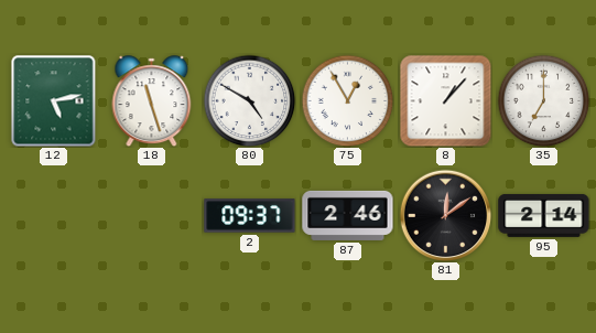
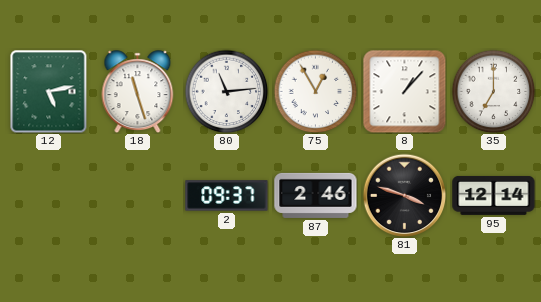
80: 4:50 -> 11:14
81: 12:09 -> 3:48
95: 2:14 -> 12:14
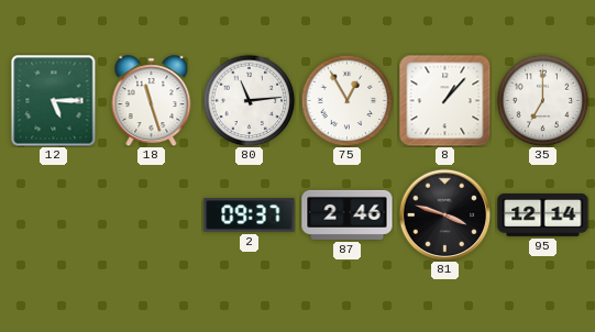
12: 5:13 -> 5:15
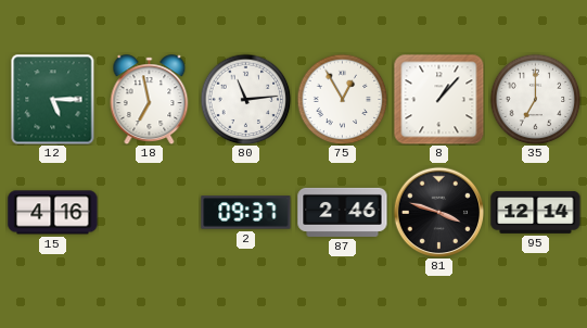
18: 11:27 -> 6:58
15: none -> 4:16
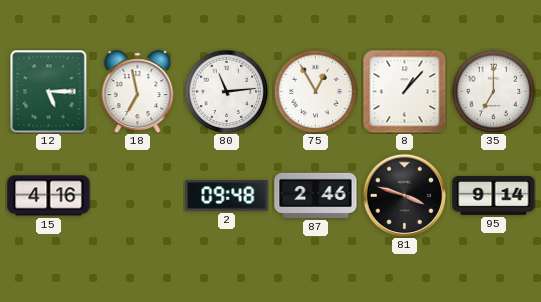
2: 09:37 -> 09:48
95: 12:14 -> 9:14
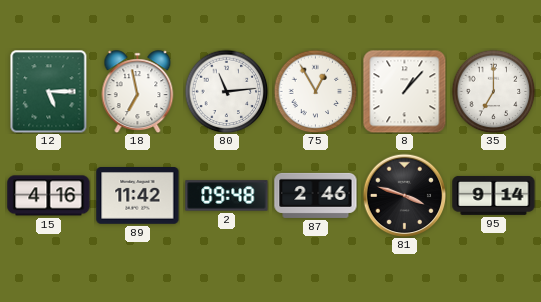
89: none -> 11:42
